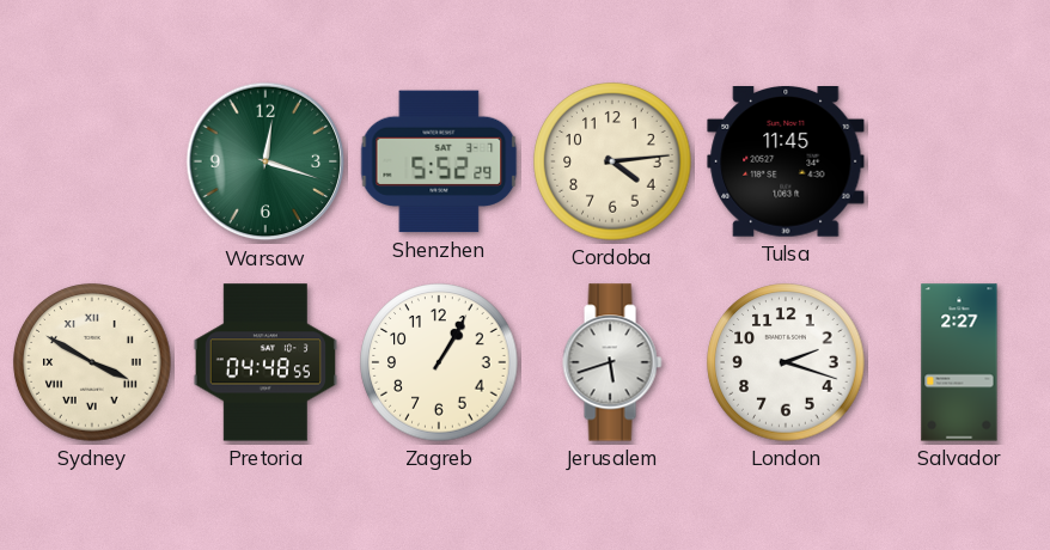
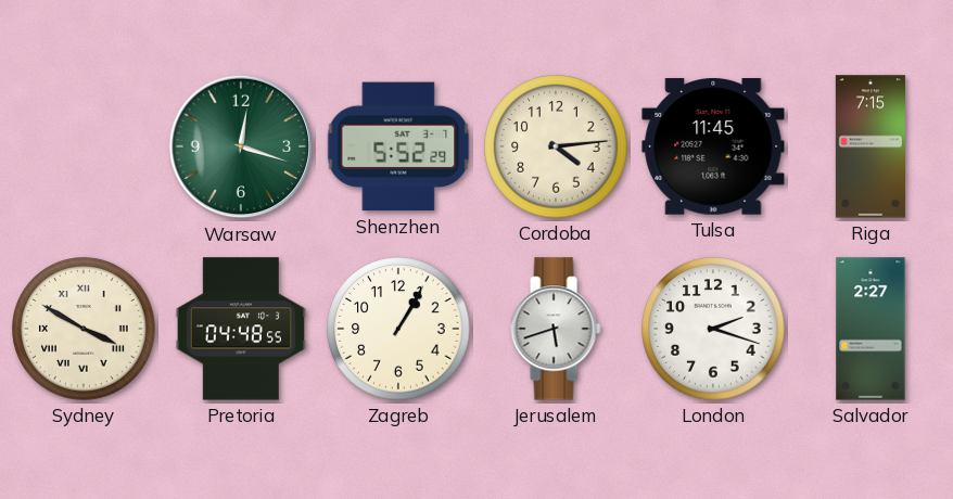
Riga: none -> 7:15
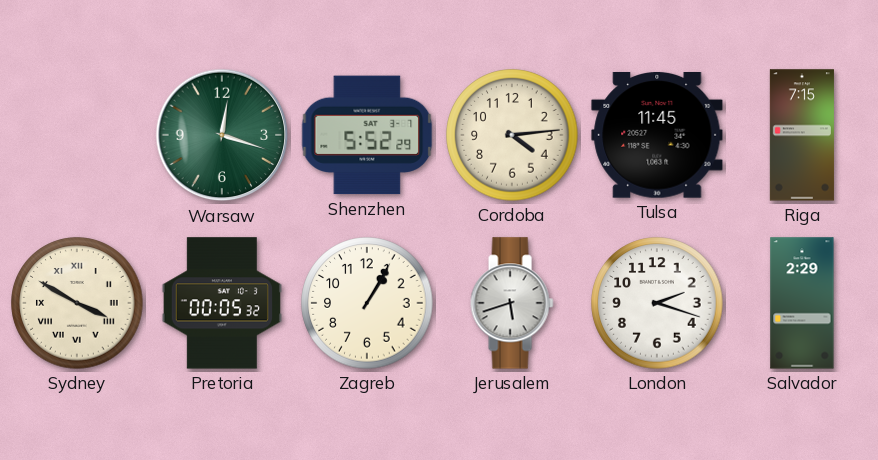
Pretoria: 04:48 -> 00:05
Salvador: 2:27 -> 2:29
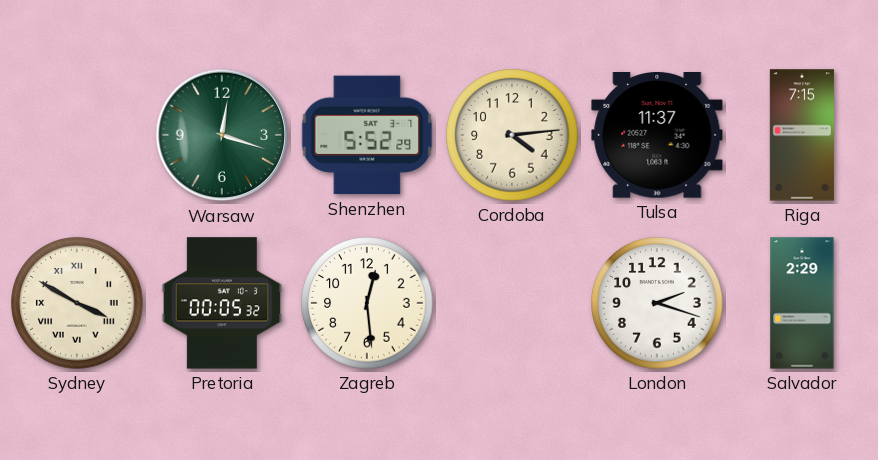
Tulsa: 11:45 -> 11:37
Zagreb: 1:05 -> 12:29
Jerusalem: 5:42 -> none
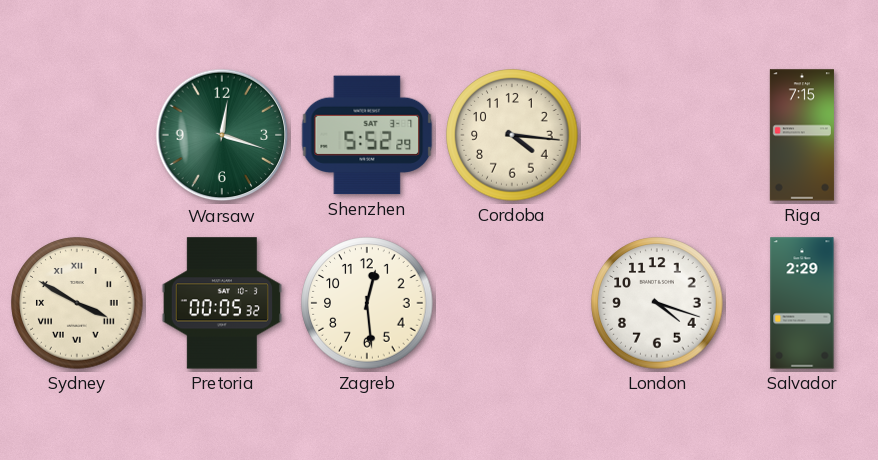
Cordoba: 4:14 -> 4:16
Tulsa: 11:37 -> none
London: 2:18 -> 4:18
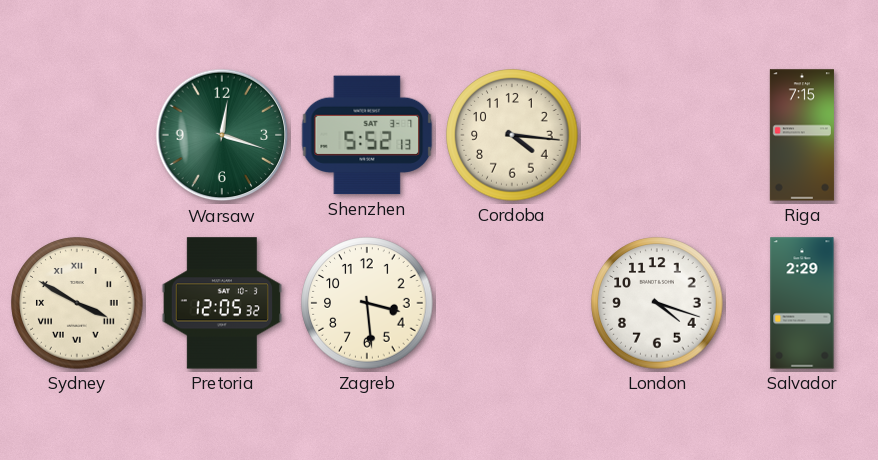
Shenzhen: 5:52:29 -> 5:52:13
Pretoria: 00:05 -> 12:05
Zagreb: 12:29 -> 3:29
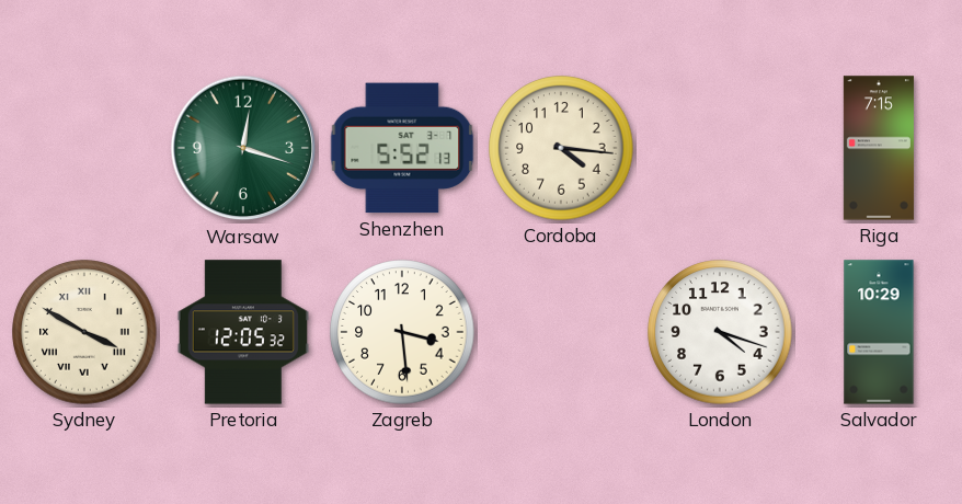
Salvador: 2:29 -> 10:29
